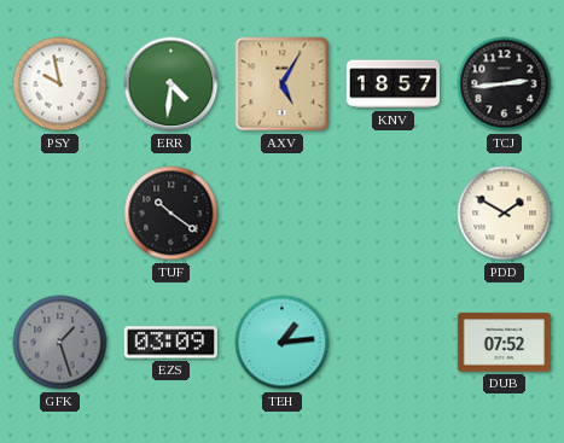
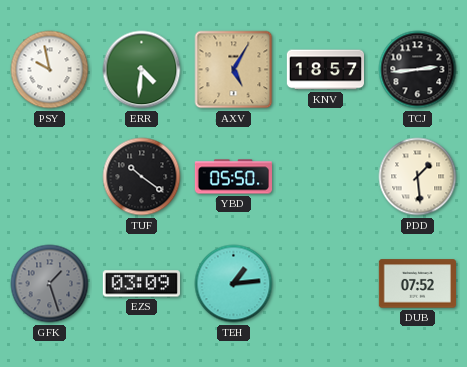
YBD: none -> 05:50
PDD: 1:50 -> 1:29
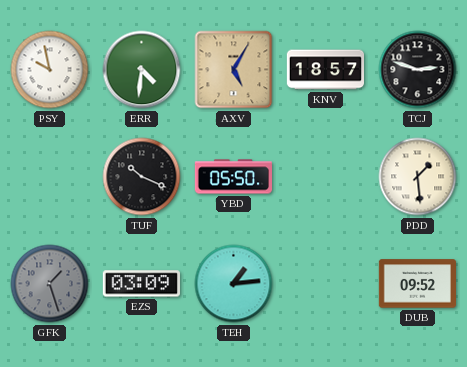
TCJ: 2:44 -> 2:48
TUF: 10:21 -> 10:19
DUB: 07:52 -> 09:52
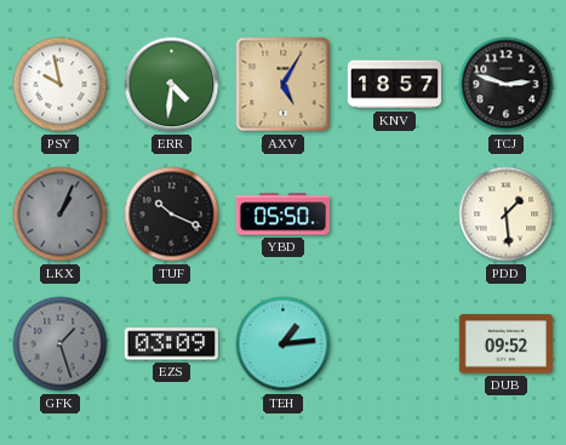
LKX: none -> 1:04
